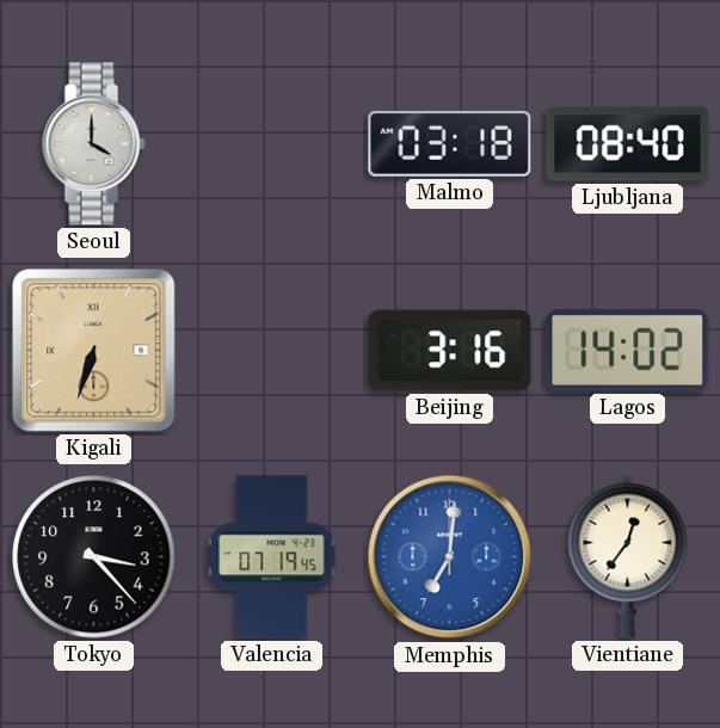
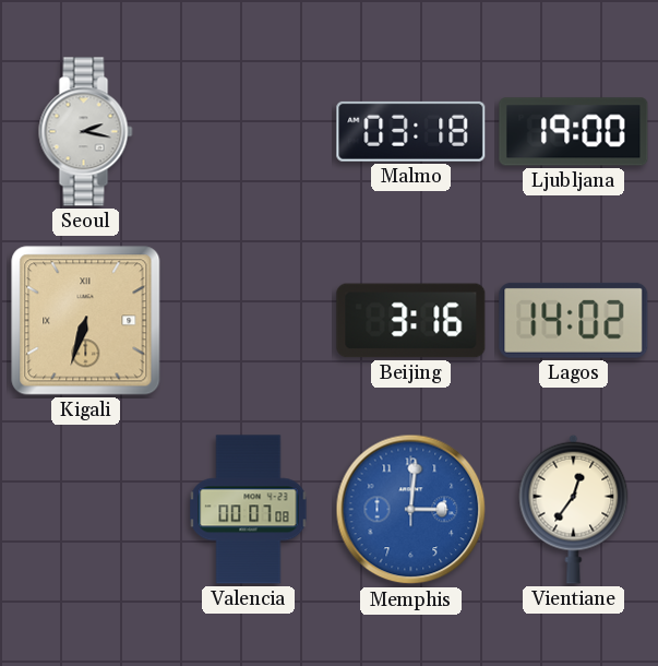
Seoul: 4:00 -> 2:17
Ljubljana: 08:40 -> 19:00
Tokyo: 3:23 -> none
Valencia: 07:19 -> 00:07
Memphis: 7:01 -> 3:01
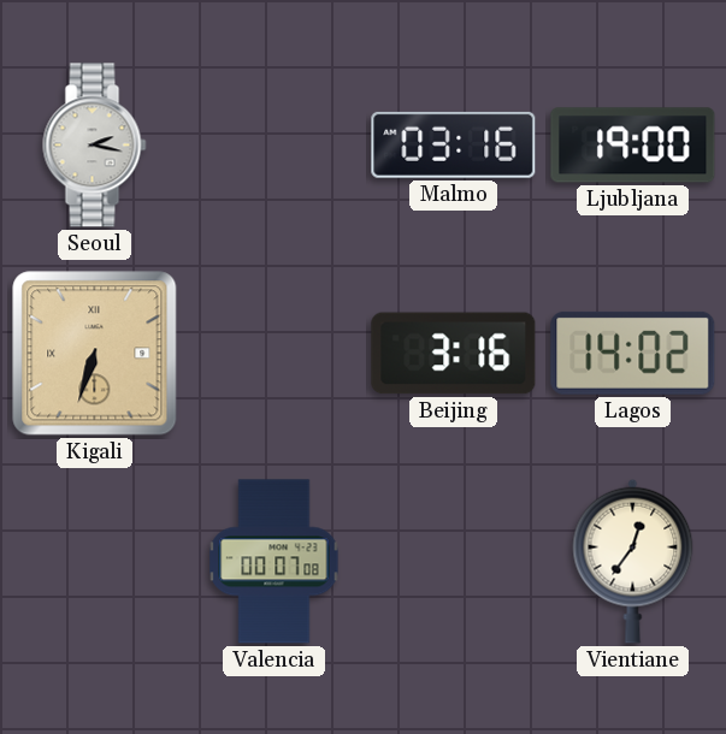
Malmo: 03:18 -> 03:16
Memphis: 3:01 -> none
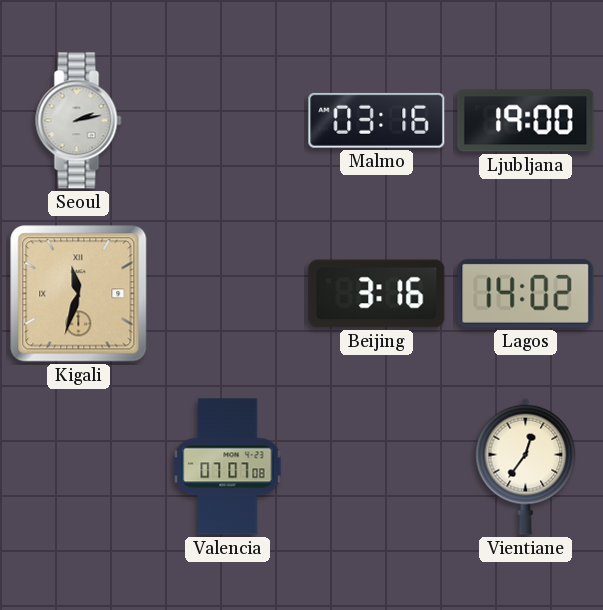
Seoul: 2:17 -> 2:13
Kigali: 6:33 -> 11:33
Valencia: 00:07 -> 07:07
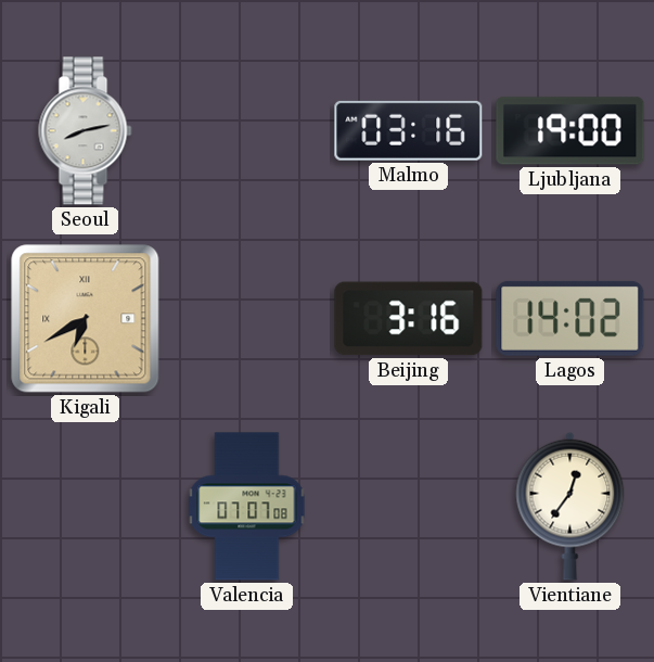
Seoul: 2:13 -> 8:13
Kigali: 11:33 -> 6:40
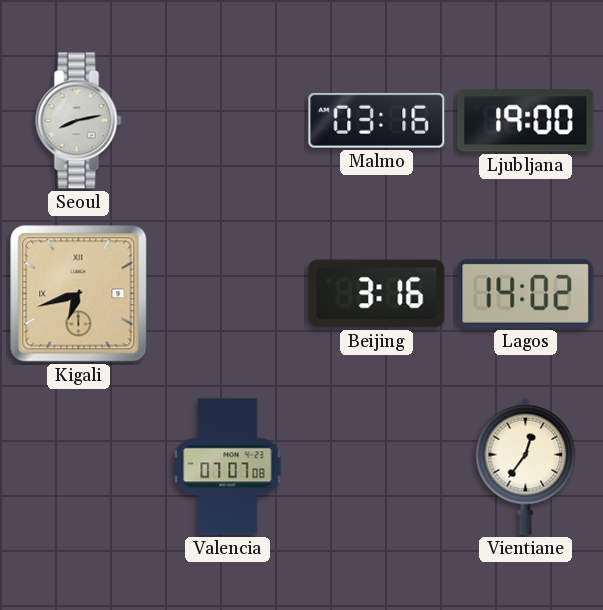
Kigali: 6:40 -> 6:42
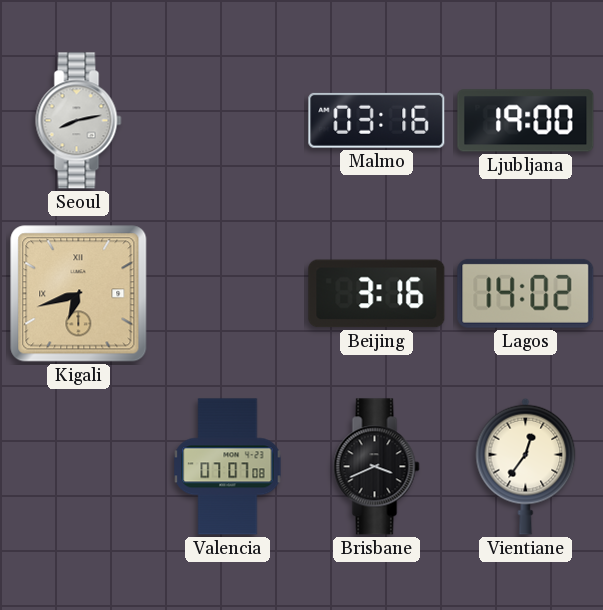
Brisbane: none -> 3:41
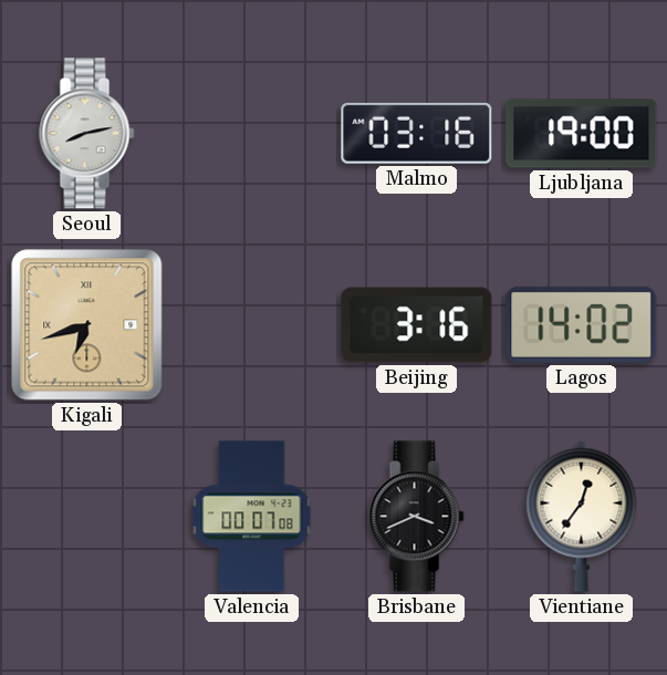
Valencia: 07:07 -> 00:07
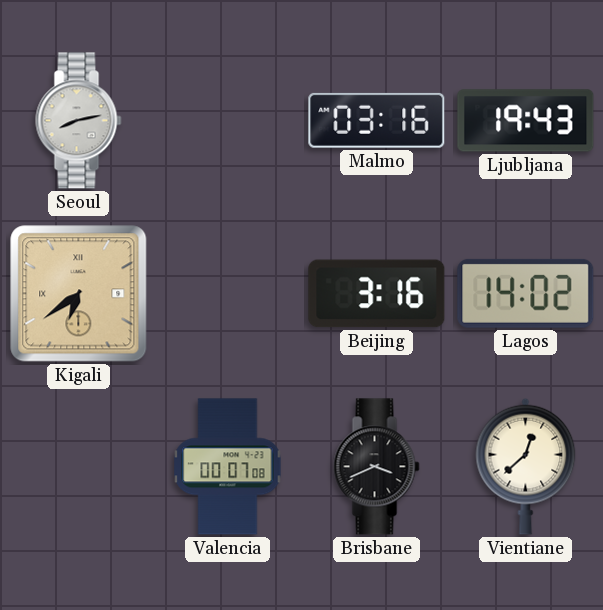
Ljubljana: 19:00 -> 19:43
Kigali: 6:42 -> 6:39
Vientiane: 12:36 -> 12:38
